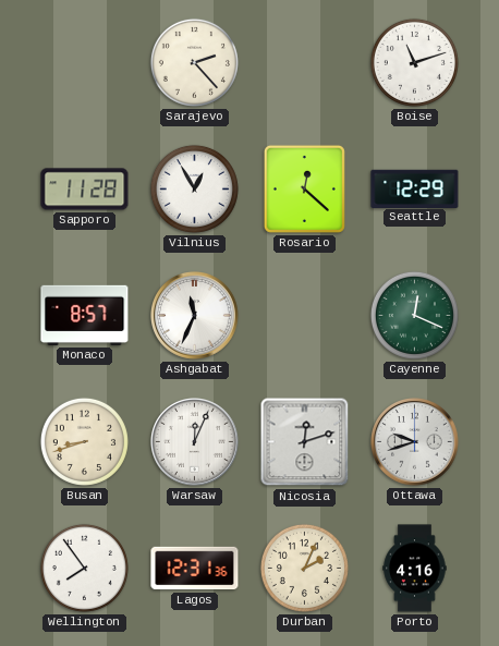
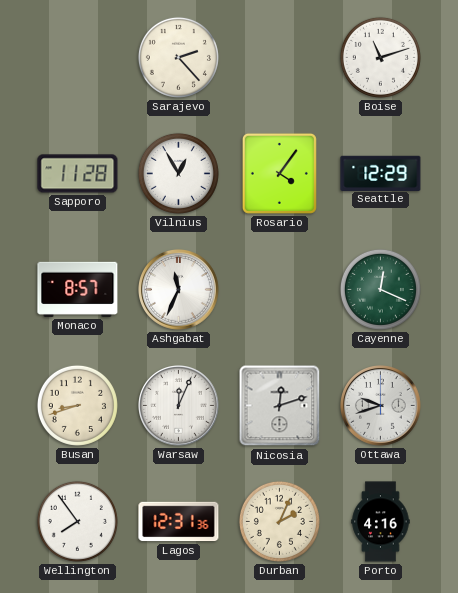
Rosario: 12:22 -> 4:06
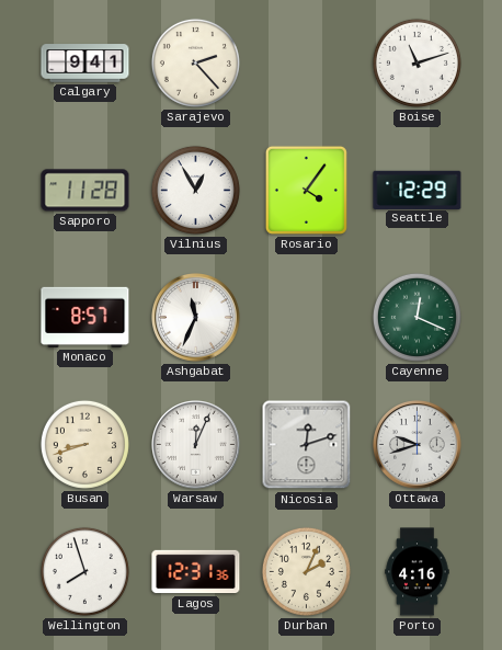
Calgary: none -> 9:41
Wellington: 7:54 -> 7:57
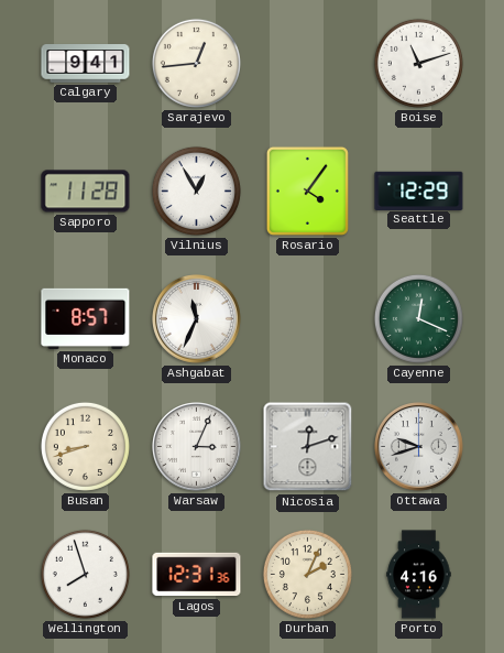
Sarajevo: 2:23 -> 12:44
Warsaw: 12:04 -> 3:04
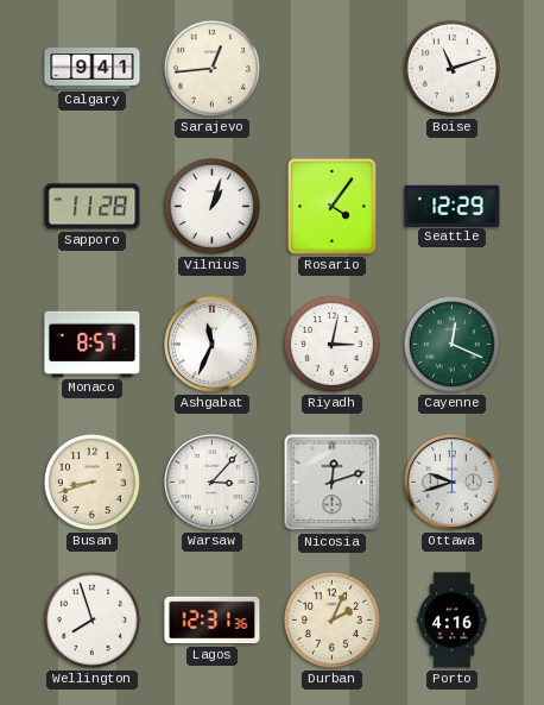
Vilnius: 12:55 -> 1:03
Riyadh: none -> 3:02
Warsaw: 3:04 -> 3:07
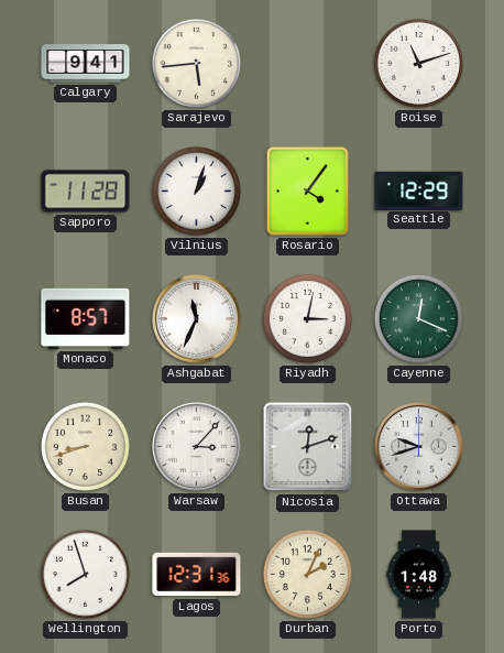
Sarajevo: 12:44 -> 5:44
Porto: 4:16 -> 1:48
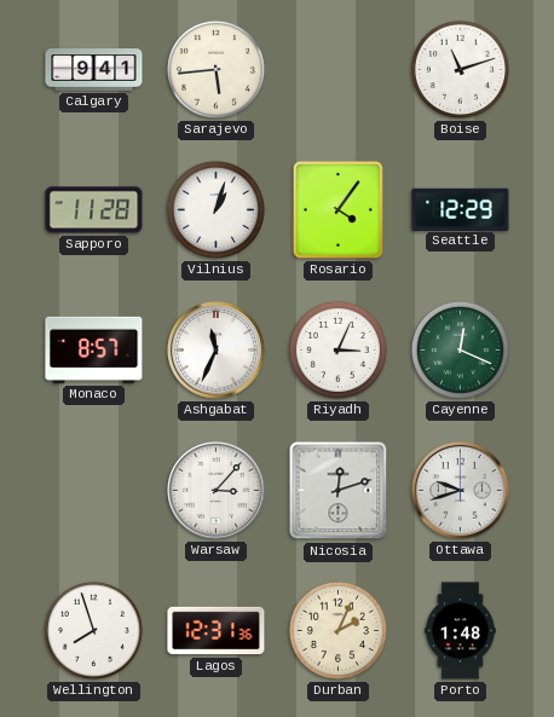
Riyadh: 3:02 -> 3:04
Busan: 8:42 -> none
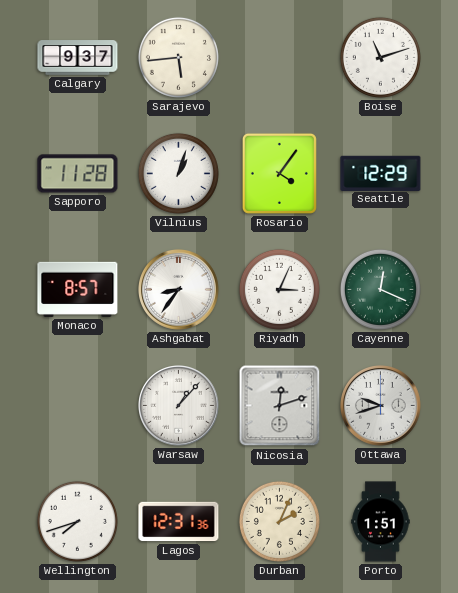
Calgary: 9:41 -> 9:37
Ashgabat: 11:34 -> 8:36
Warsaw: 3:07 -> 1:07
Wellington: 7:57 -> 7:42
Porto: 1:48 -> 1:51
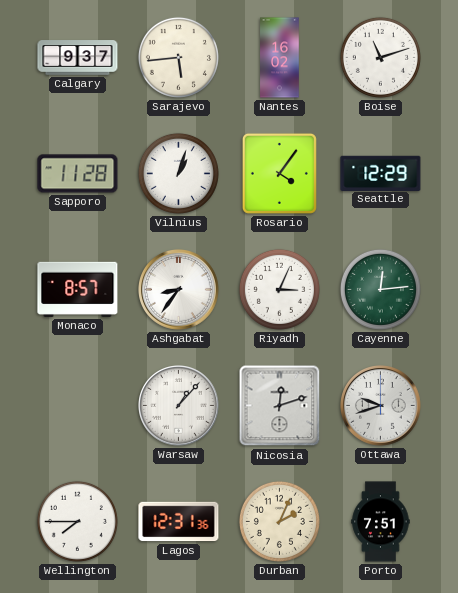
Nantes: none -> 16:02
Cayenne: 12:19 -> 12:14
Wellington: 7:42 -> 7:45
Porto: 1:51 -> 7:51
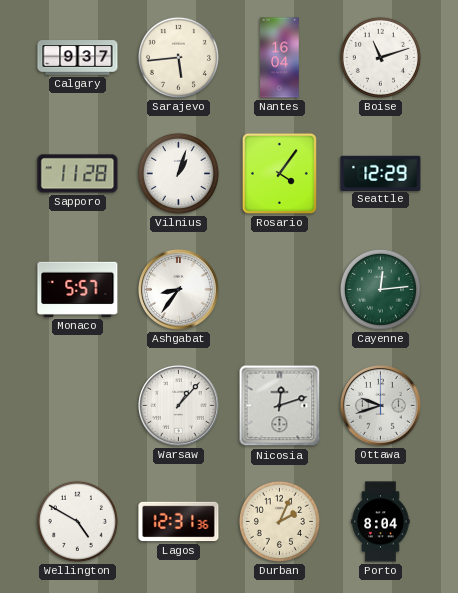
Nantes: 16:02 -> 16:04
Monaco: 8:57 -> 5:57
Riyadh: 3:04 -> none
Wellington: 7:45 -> 4:50
Porto: 7:51 -> 8:04
